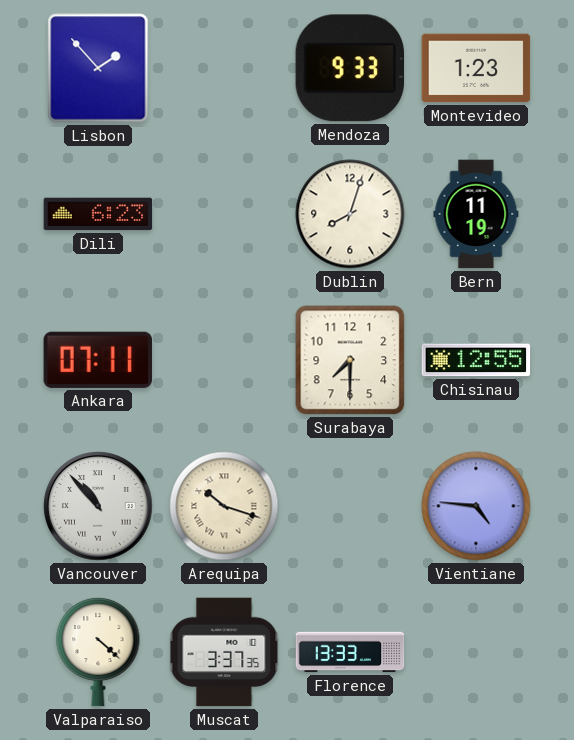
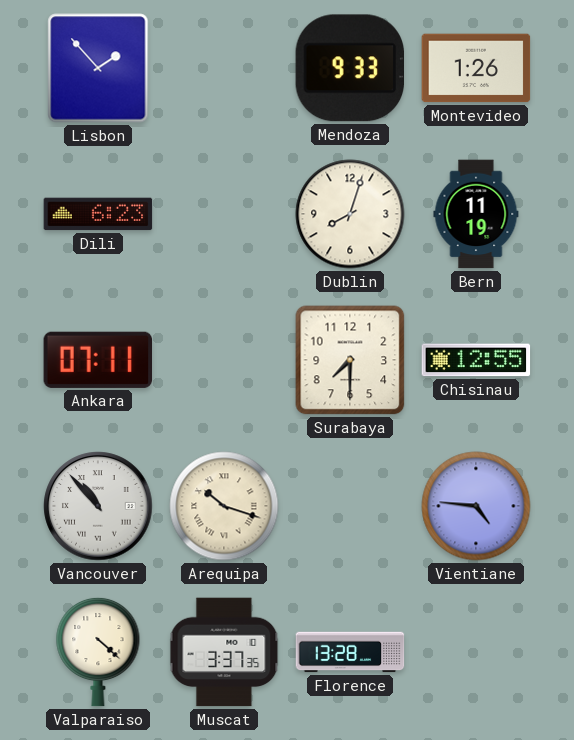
Montevideo: 1:23 -> 1:26
Florence: 13:33 -> 13:28
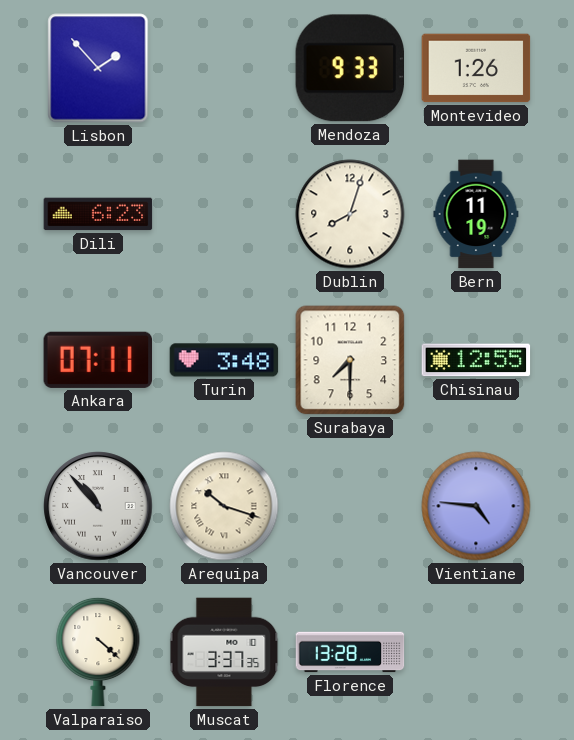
Turin: none -> 3:48
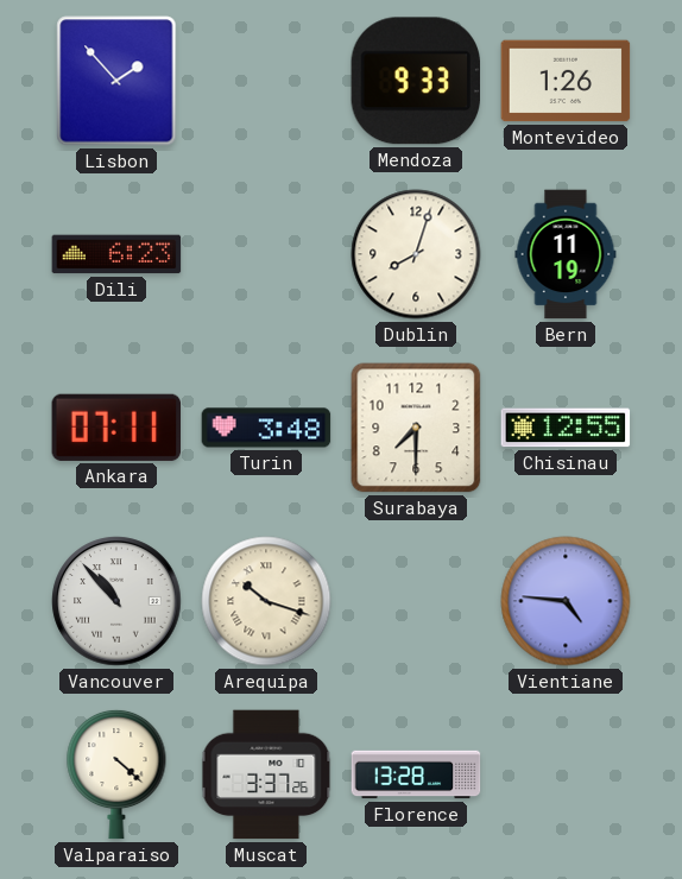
Muscat: 3:37:35 -> 3:37:26
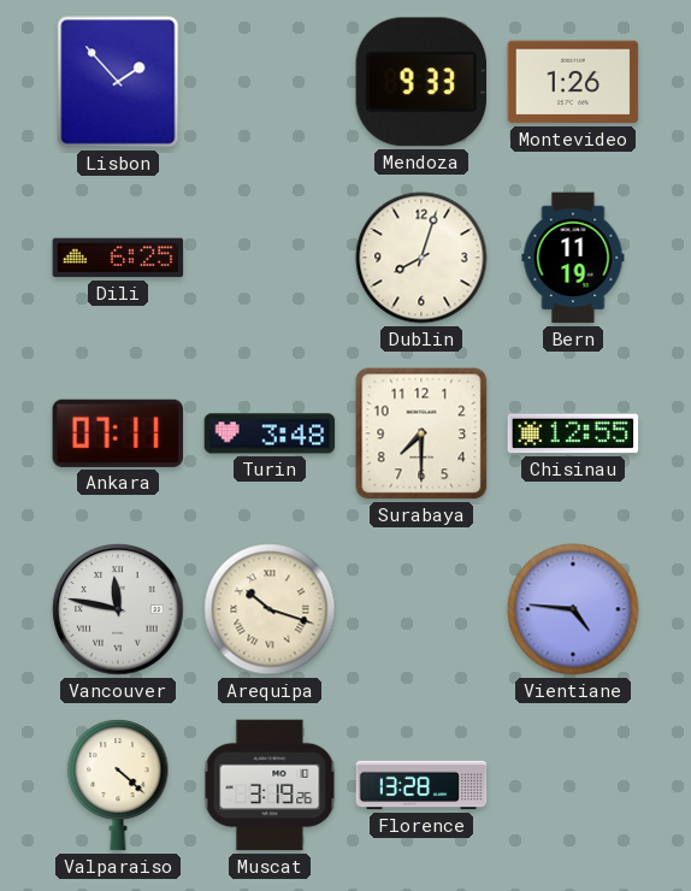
Dili: 6:23 -> 6:25
Vancouver: 10:53 -> 11:47
Muscat: 3:37 -> 3:19
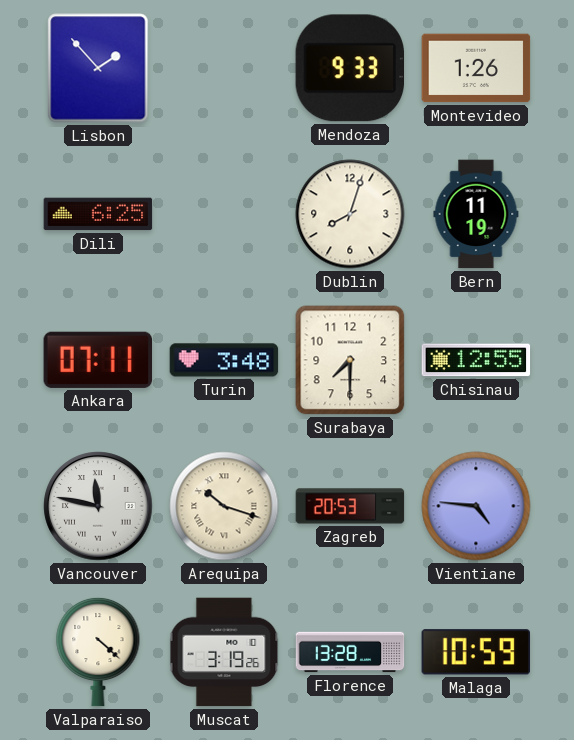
Zagreb: none -> 20:53
Malaga: none -> 10:59
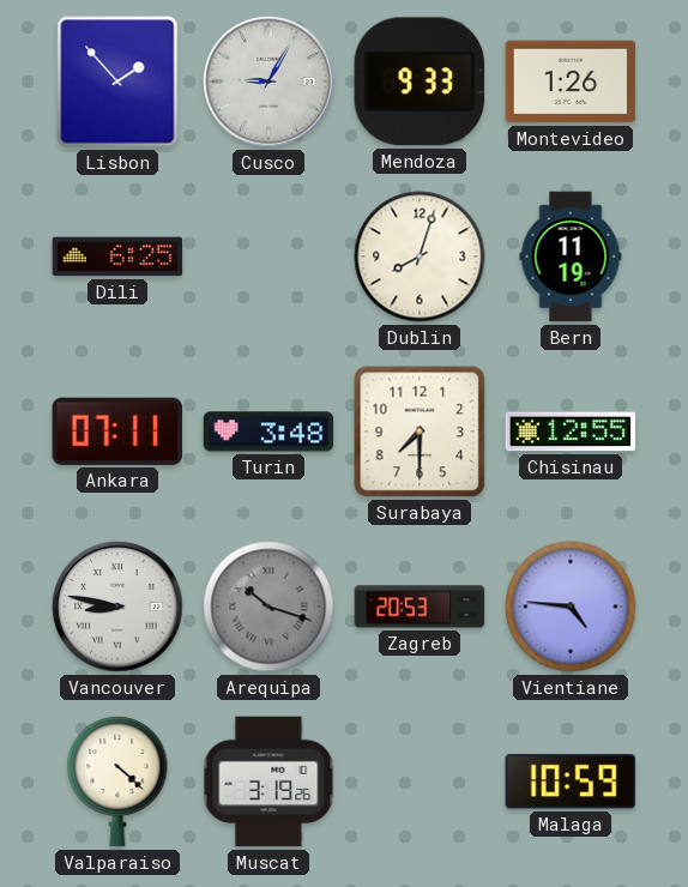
Cusco: none -> 9:05
Vancouver: 11:47 -> 8:47
Arequipa dial: cream -> grey
Florence: 13:28 -> none
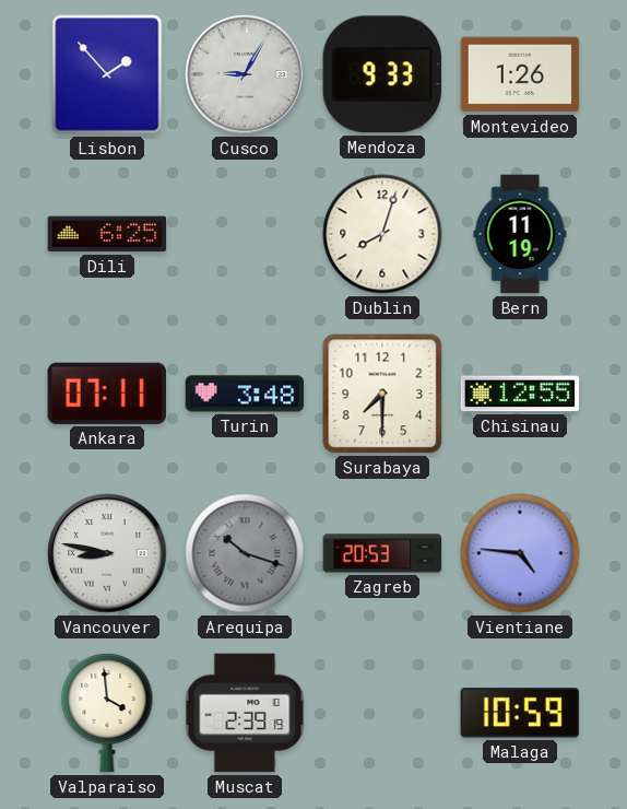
Valparaiso: 4:22 -> 3:59
Muscat: 3:19 -> 2:39
